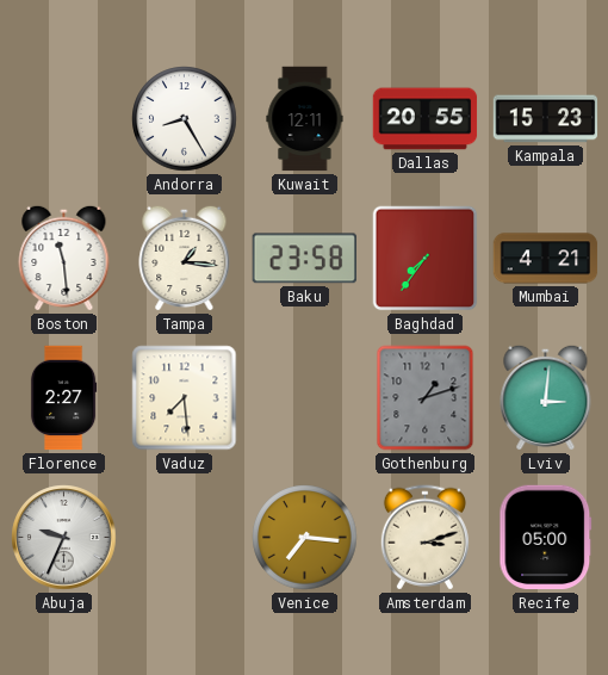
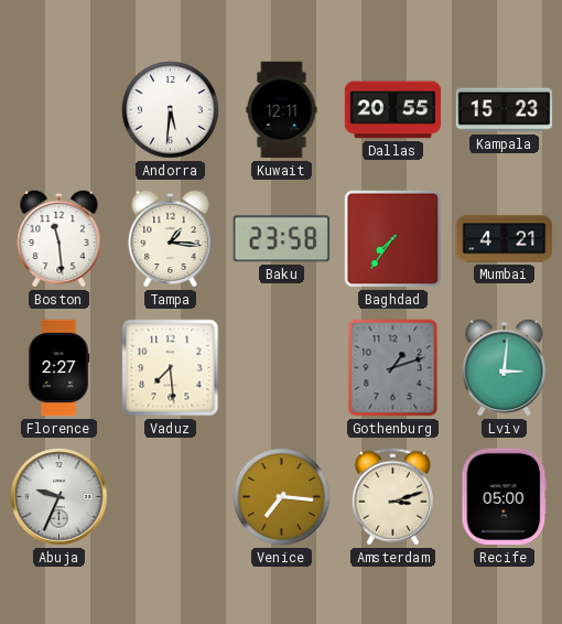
Andorra: 8:25 -> 5:31
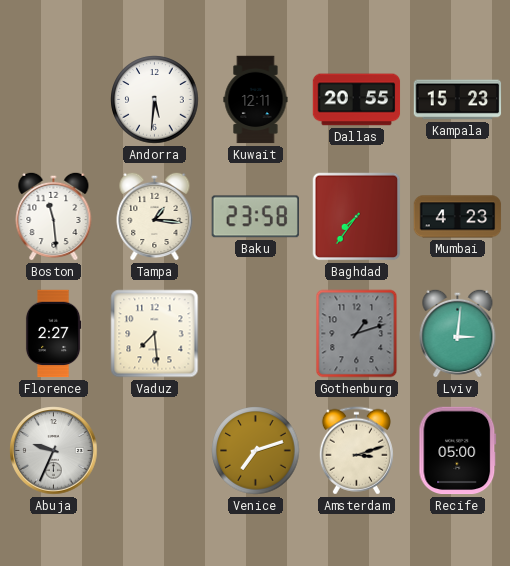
Mumbai: 4:21 -> 4:23
Venice: 7:16 -> 7:12
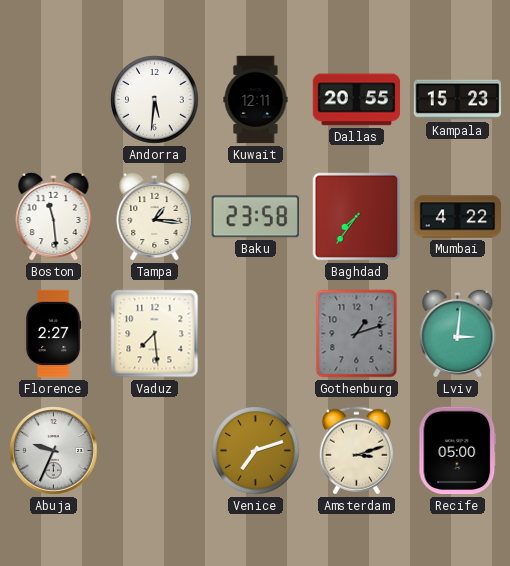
Mumbai: 4:23 -> 4:22
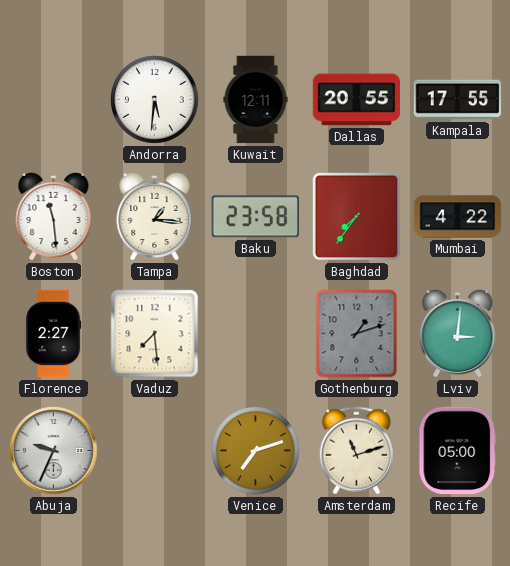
Kampala: 15:23 -> 17:55
Amsterdam: 3:12 -> 11:12
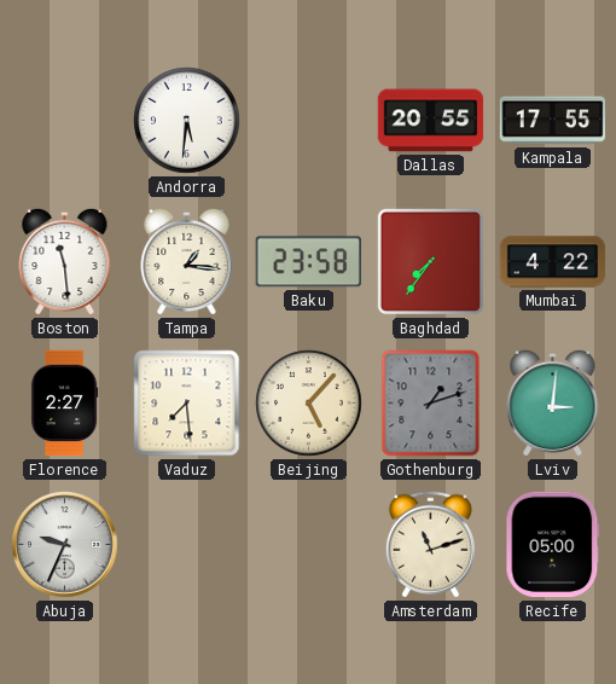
Kuwait: 12:11 -> none
Beijing: none -> 5:07
Venice: 7:12 -> none
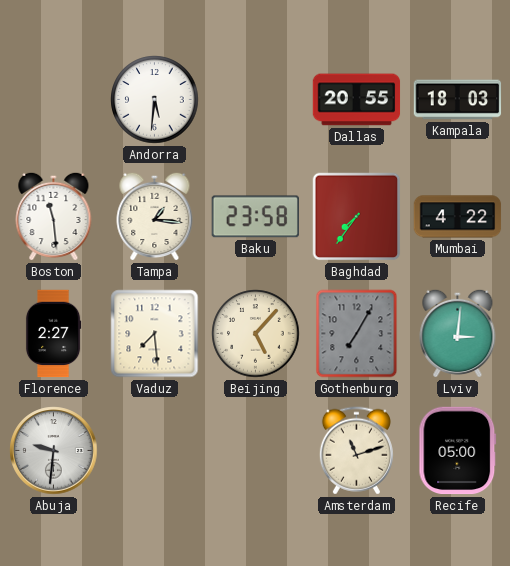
Kampala: 17:55 -> 18:03
Gothenburg: 1:12 -> 7:05
Abuja: 9:34 -> 9:31
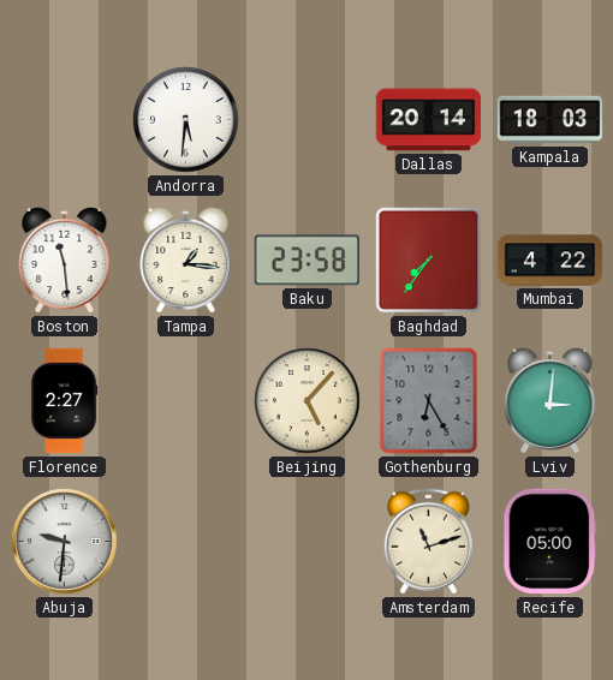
Dallas: 20:55 -> 20:14
Vaduz: 7:29 -> none
Gothenburg: 7:05 -> 6:25
